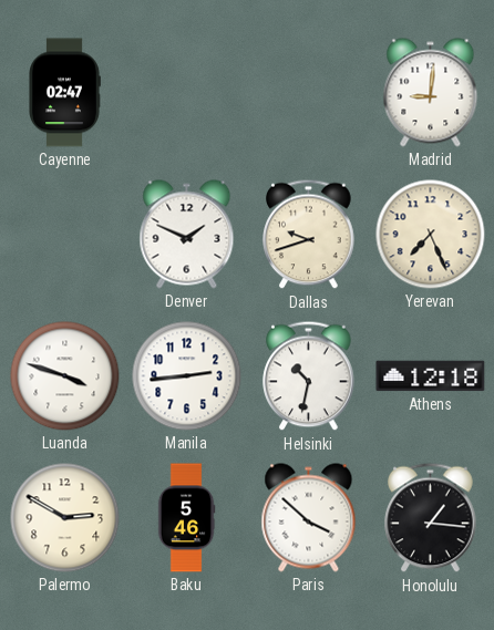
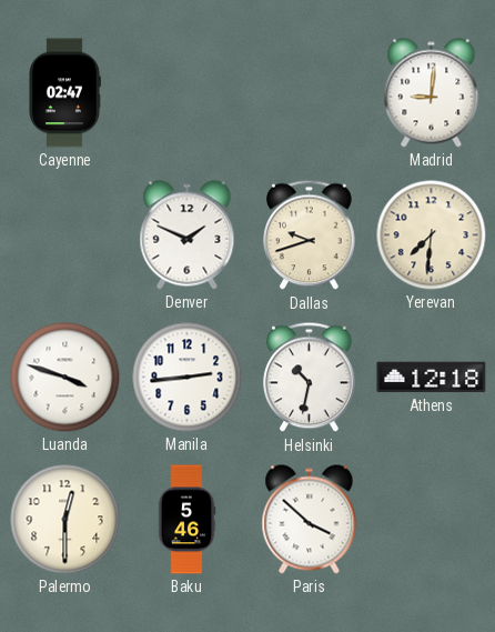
Yerevan: 7:26 -> 7:31
Palermo: 2:50 -> 12:30
Honolulu: 1:16 -> none
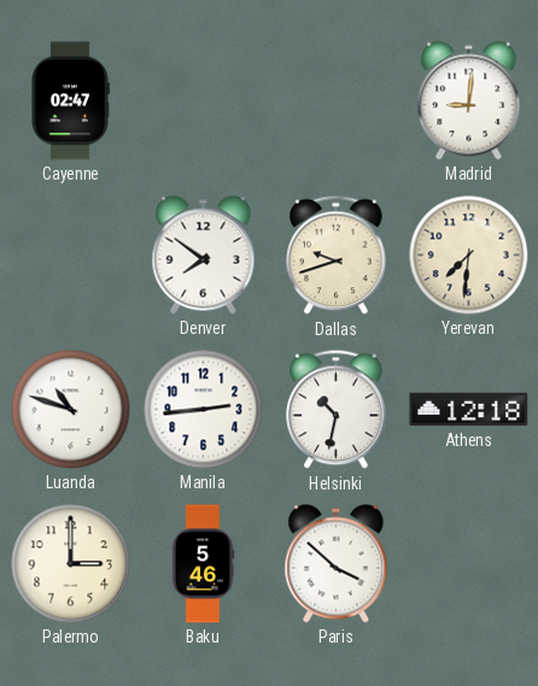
Denver: 1:49 -> 7:51
Luanda: 3:48 -> 10:48
Palermo: 12:30 -> 3:00
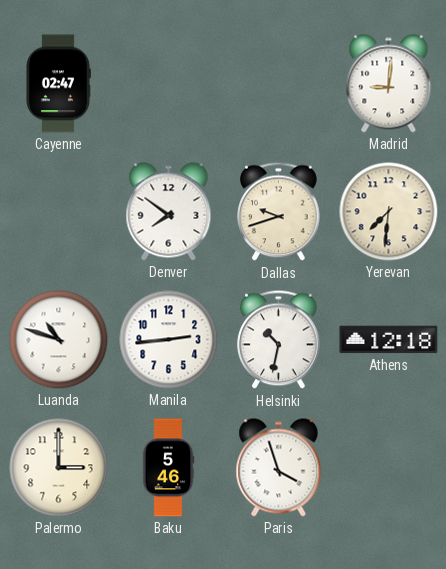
Paris: 3:52 -> 3:57
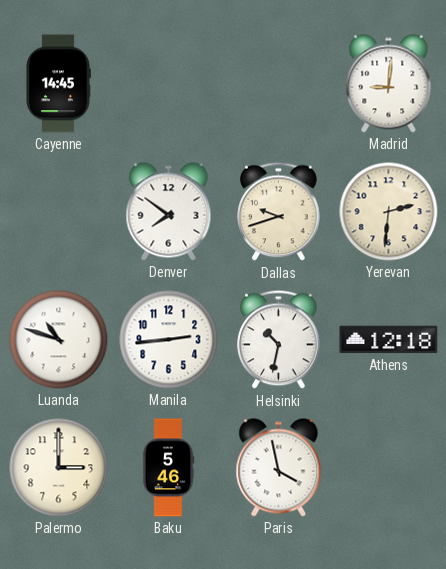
Cayenne: 02:47 -> 14:45
Yerevan: 7:31 -> 2:31
Paris: 3:57 -> 3:58
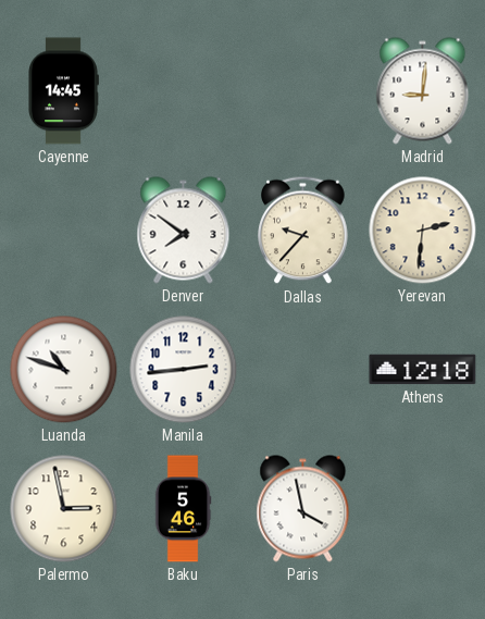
Dallas: 9:42 -> 9:37
Helsinki: 10:32 -> none
Palermo: 3:00 -> 2:58
